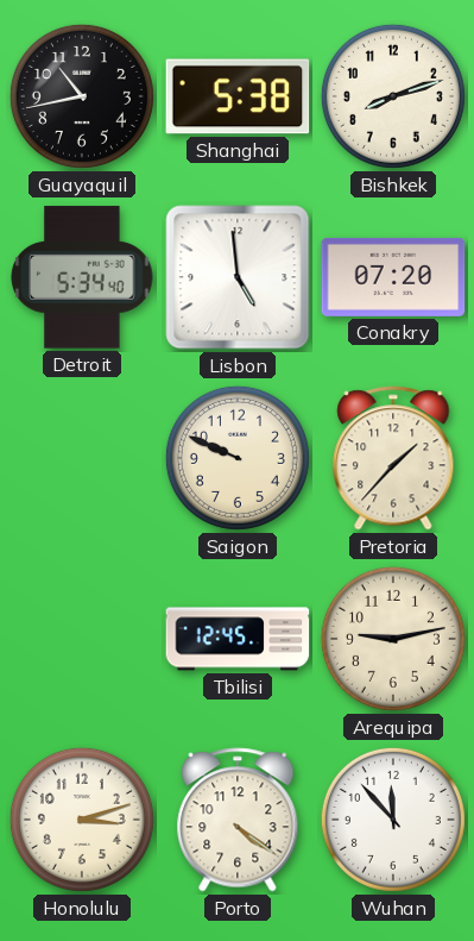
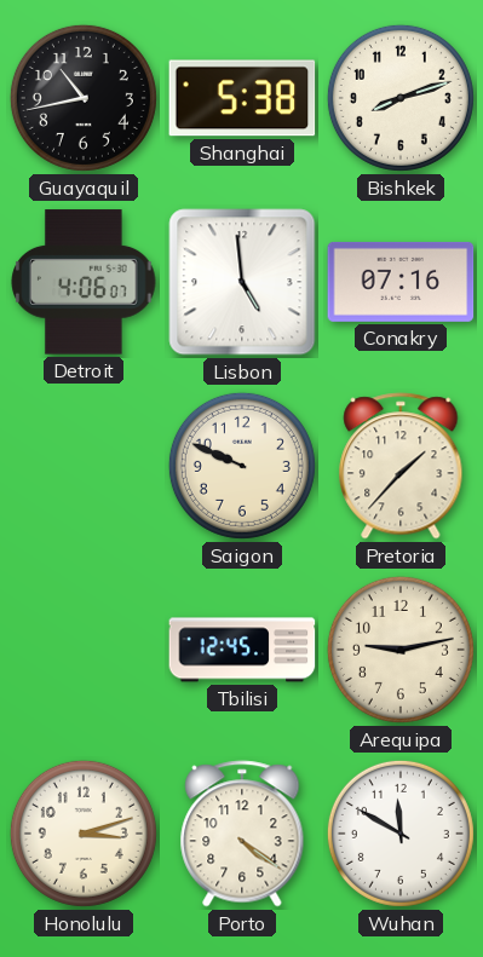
Detroit: 5:34 -> 4:06
Conakry: 07:20 -> 07:16
Wuhan: 11:53 -> 11:50
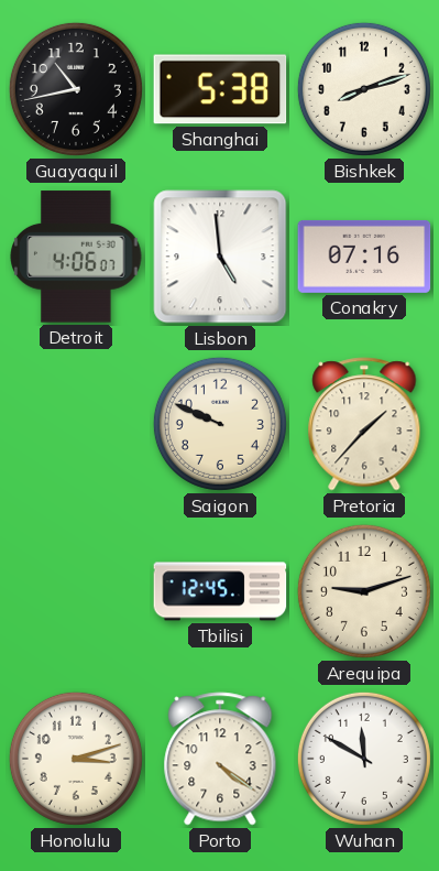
Arequipa: 9:13 -> 9:12
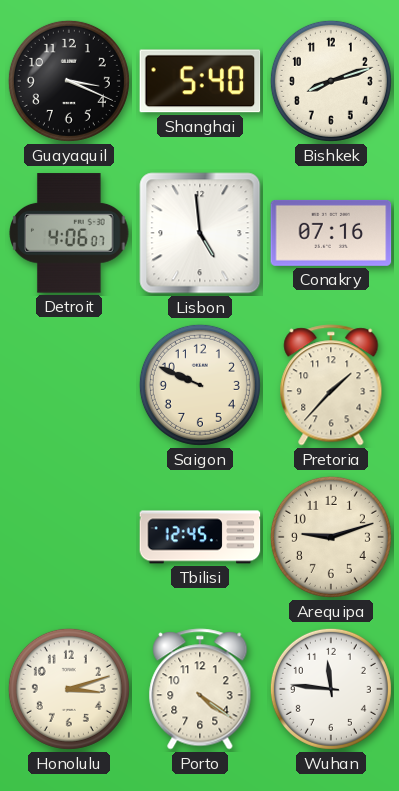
Guayaquil: 10:43 -> 3:19
Shanghai: 5:38 -> 5:40
Wuhan: 11:50 -> 11:46
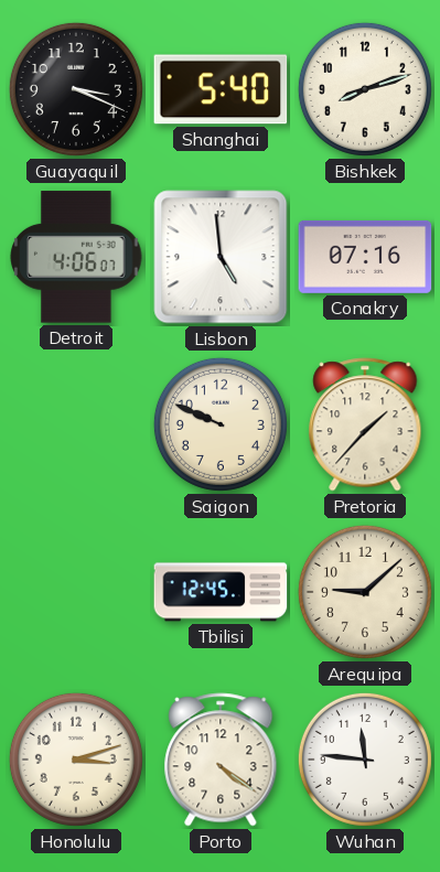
Arequipa: 9:12 -> 9:08
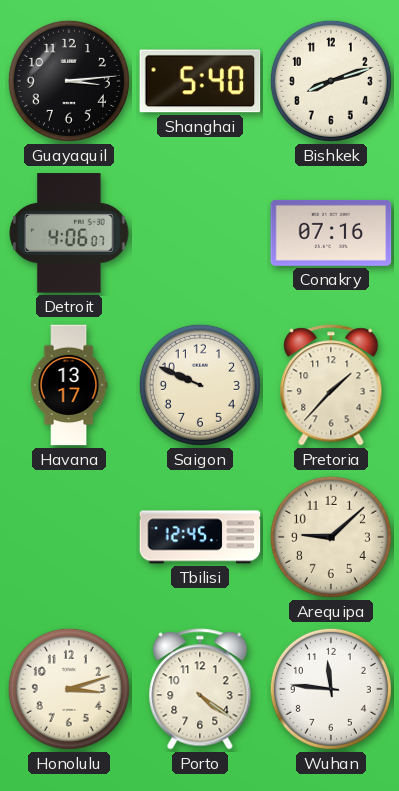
Guayaquil: 3:19 -> 3:14
Lisbon: 4:59 -> none
Havana: none -> 13:17
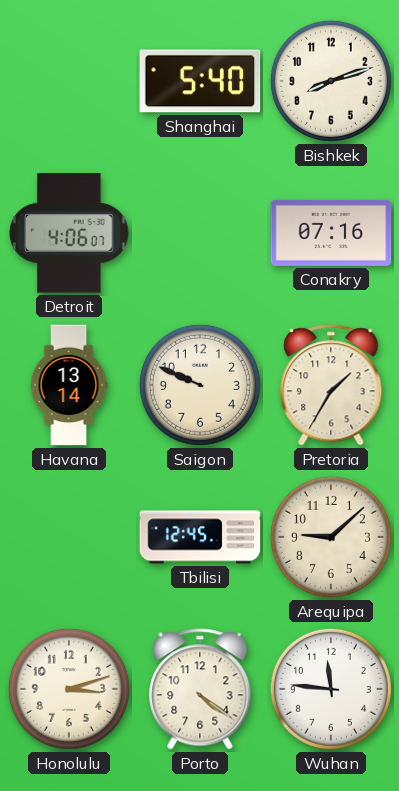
Guayaquil: 3:14 -> none
Havana: 13:17 -> 13:14
Pretoria: 1:37 -> 1:35
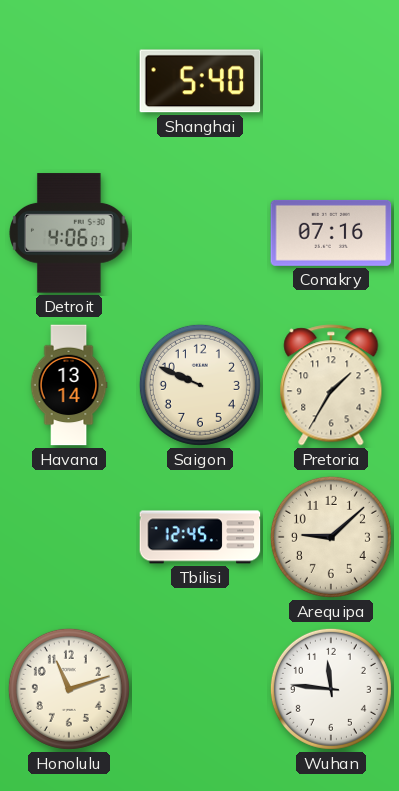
Bishkek: 8:12 -> none
Honolulu: 3:12 -> 11:12
Porto: 4:21 -> none
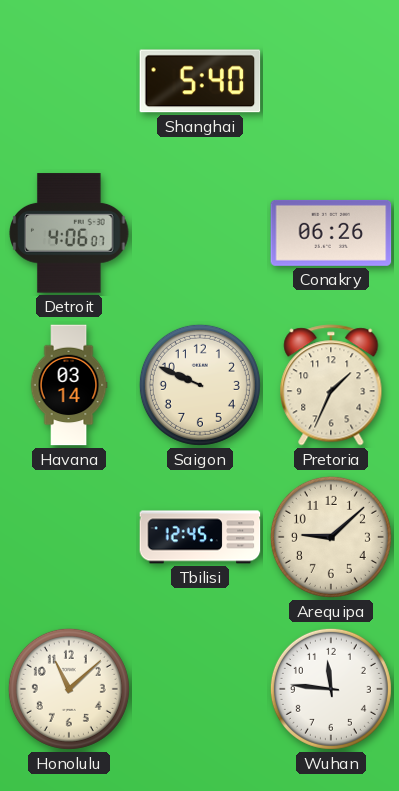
Conakry: 07:16 -> 06:26
Havana: 13:14 -> 03:14
Pretoria: 1:35 -> 1:34
Honolulu: 11:12 -> 11:08
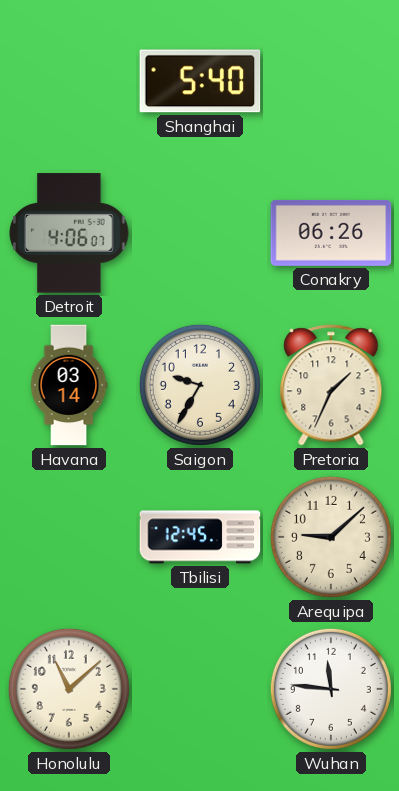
Saigon: 9:49 -> 9:35
